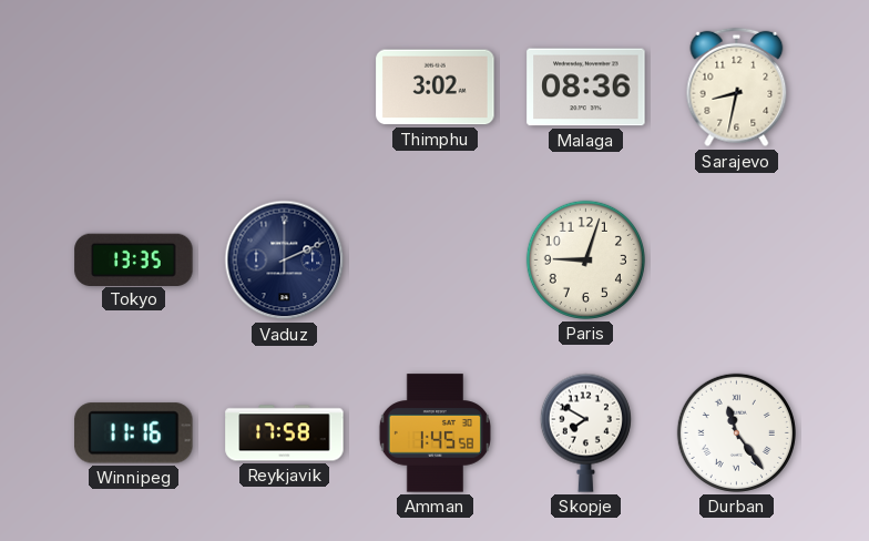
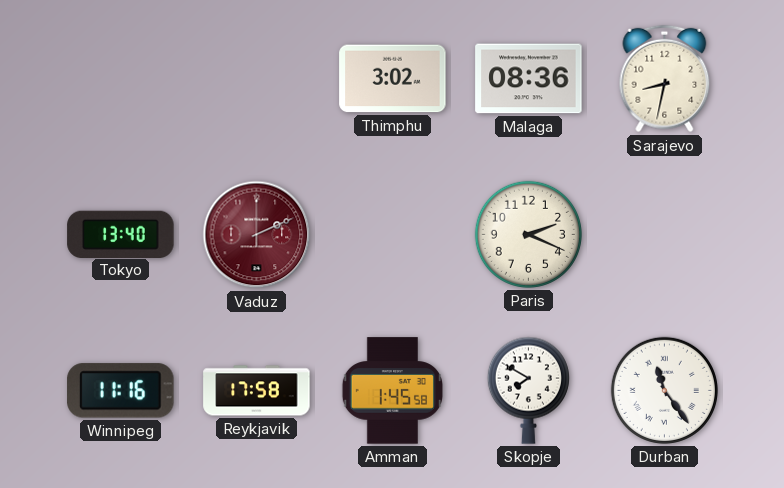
Tokyo: 13:35 -> 13:40
Vaduz dial: navy -> burgundy
Paris: 9:03 -> 2:19
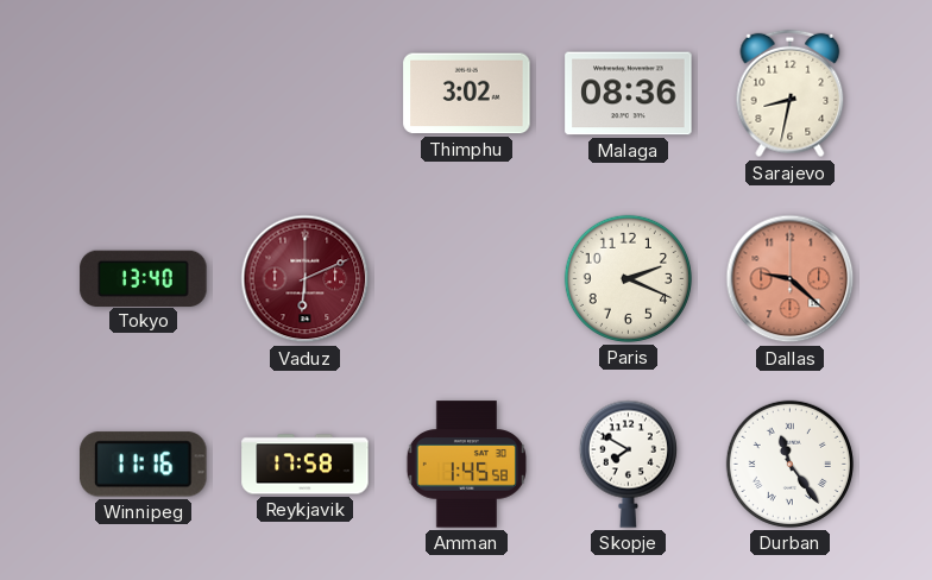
Vaduz: 2:11 -> 6:11
Dallas: none -> 9:22
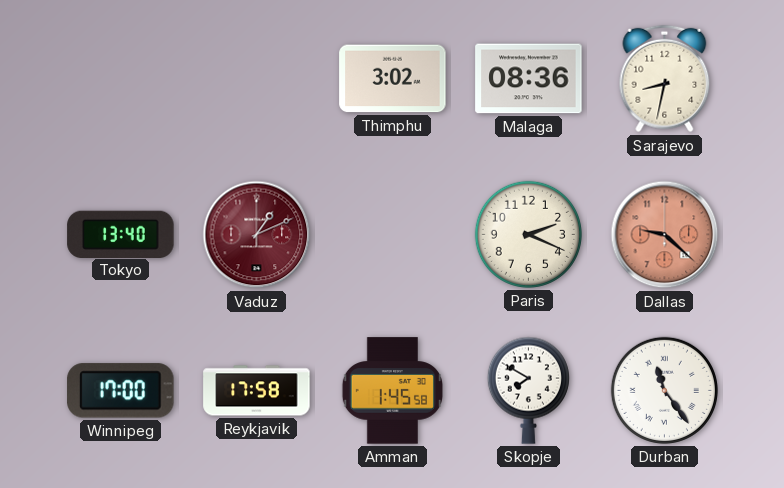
Vaduz: 6:11 -> 1:11
Winnipeg: 11:16 -> 17:00
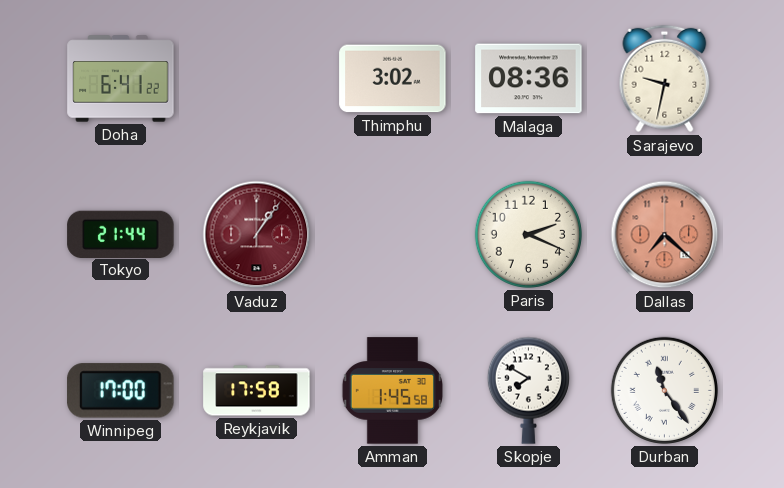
Doha: none -> 6:41
Sarajevo: 8:32 -> 9:32
Tokyo: 13:40 -> 21:44
Vaduz: 1:11 -> 1:06
Dallas: 9:22 -> 7:22
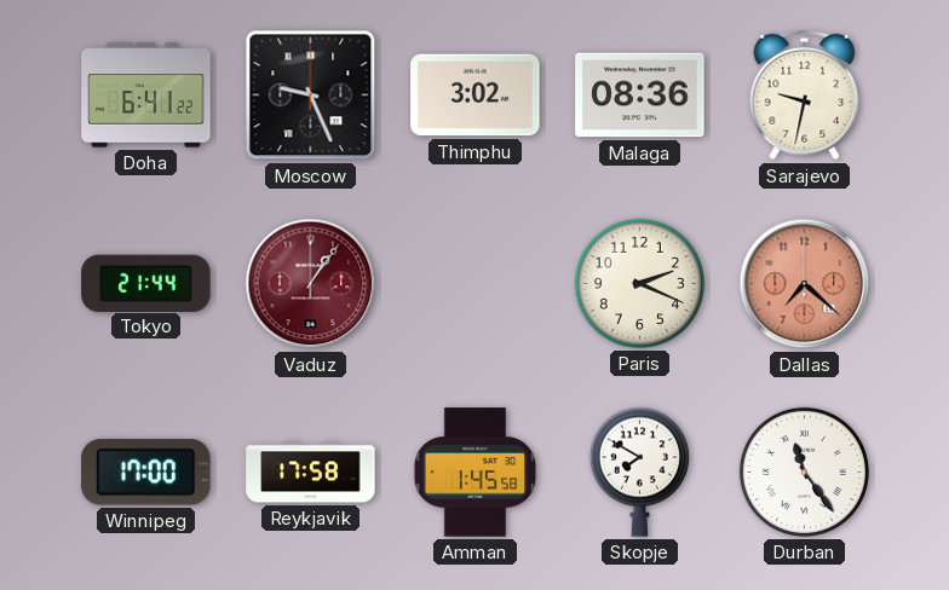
Moscow: none -> 9:26
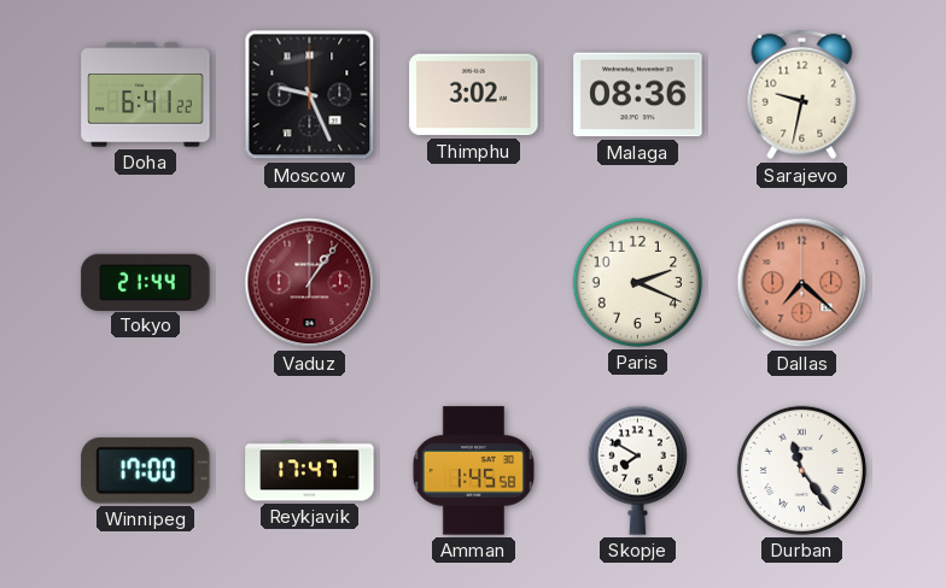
Reykjavik: 17:58 -> 17:47
